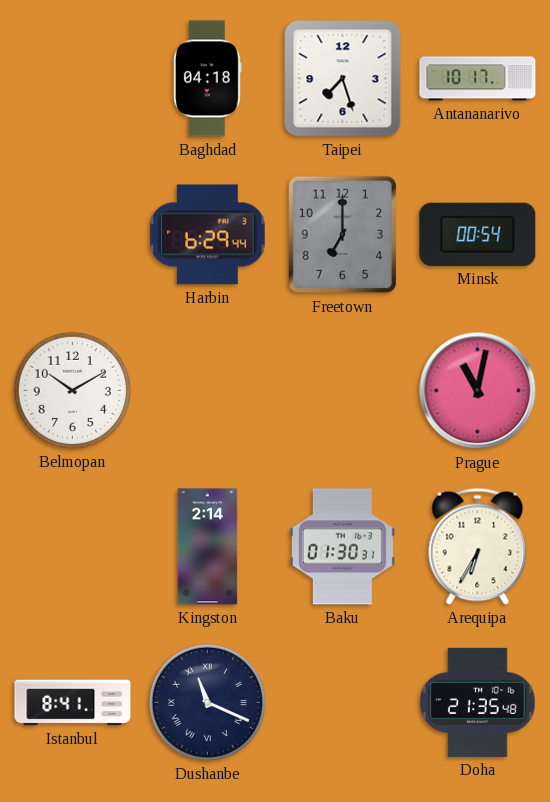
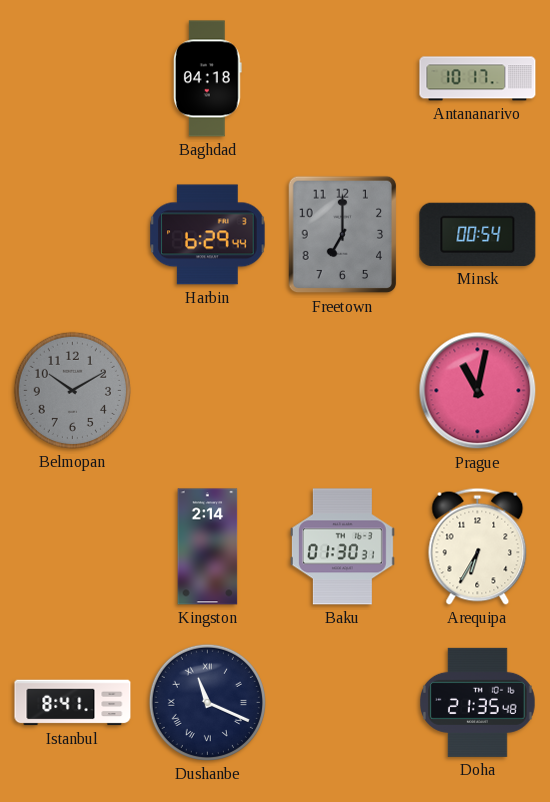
Taipei: 7:27 -> none
Belmopan dial: white -> grey
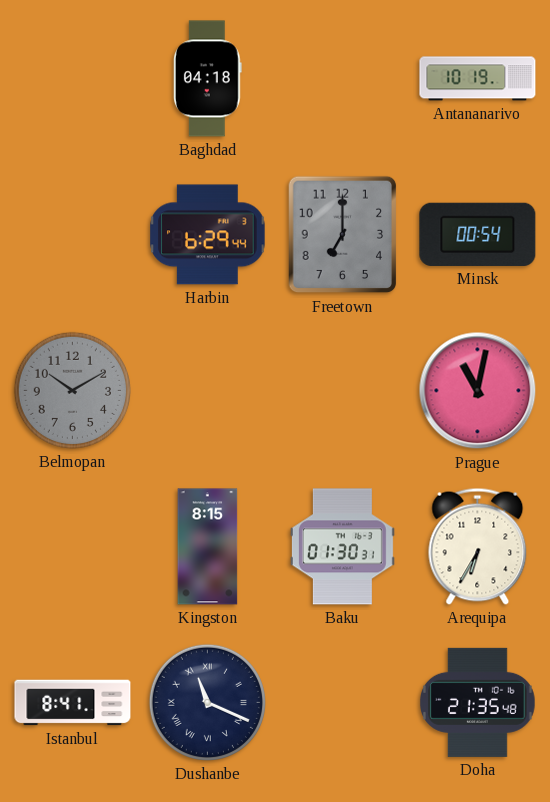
Antananarivo: 10:17 -> 10:19
Kingston: 2:14 -> 8:15
